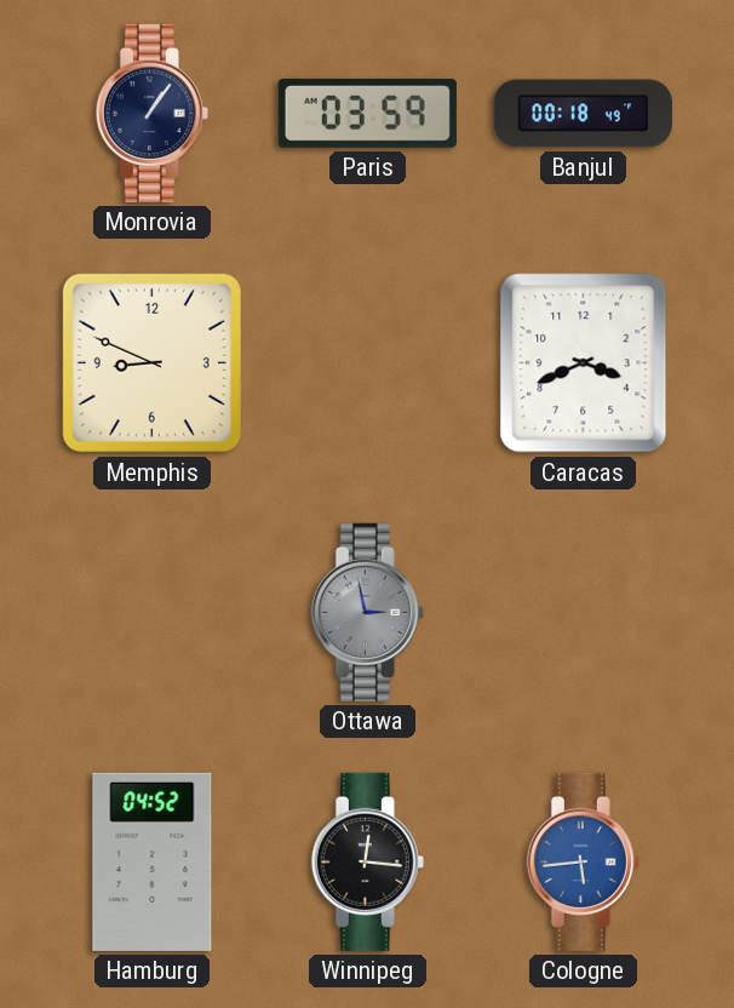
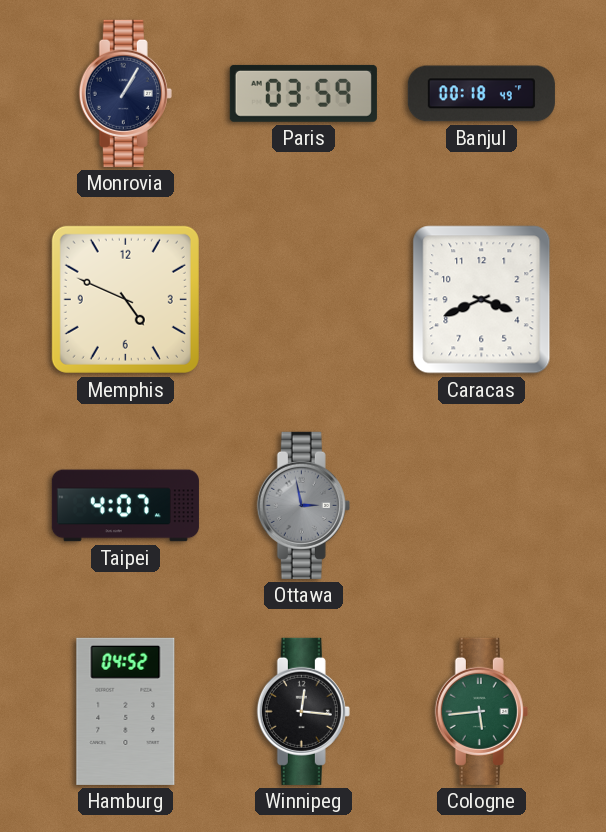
Monrovia: 1:06 -> 1:05
Memphis: 8:49 -> 4:49
Taipei: none -> 4:07
Cologne dial: blue -> green
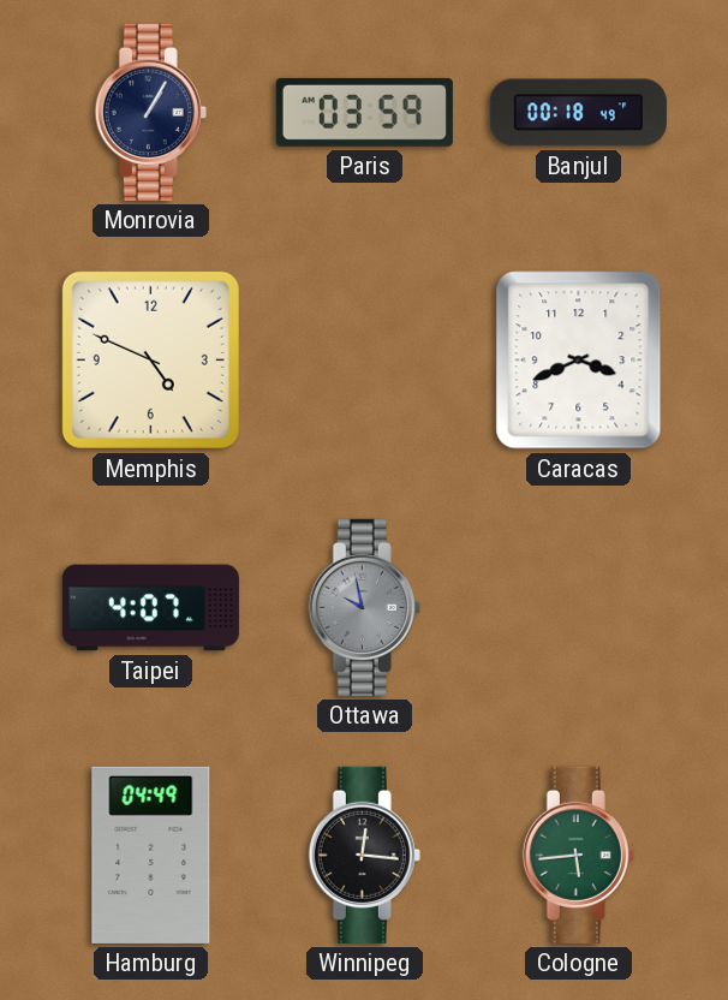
Ottawa: 2:58 -> 9:58
Hamburg: 04:52 -> 04:49
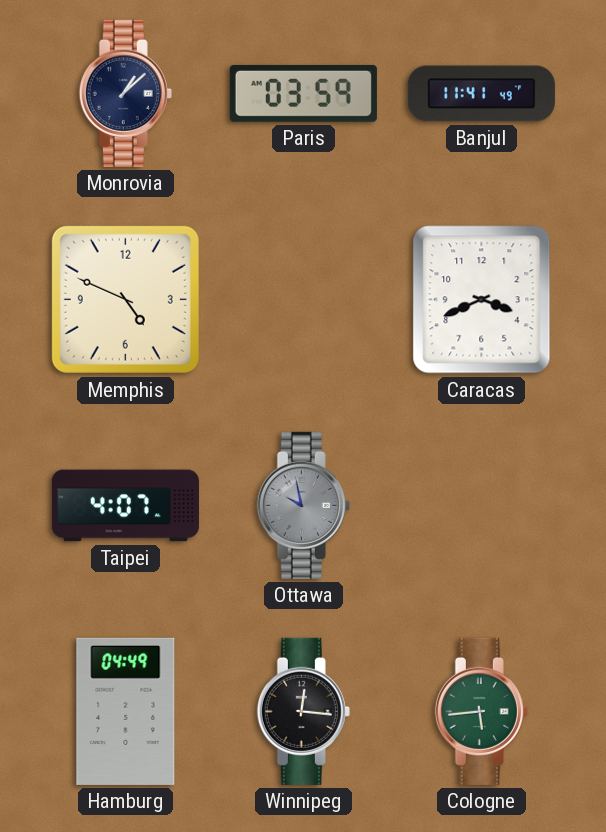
Monrovia: 1:05 -> 1:08
Banjul: 00:18 -> 11:41
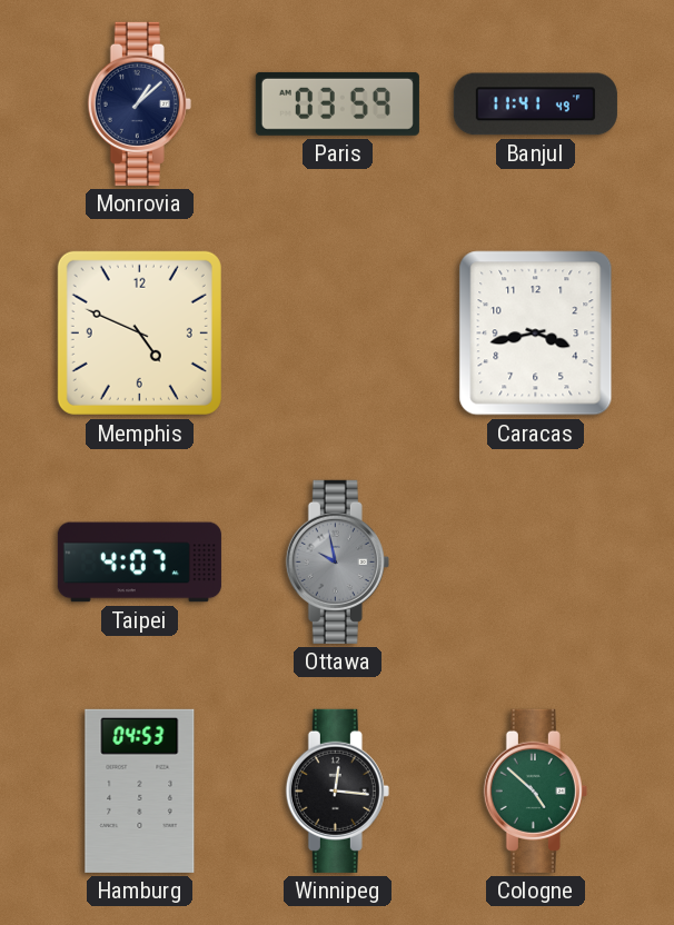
Caracas: 3:41 -> 3:43
Hamburg: 04:49 -> 04:53
Cologne: 5:44 -> 4:52
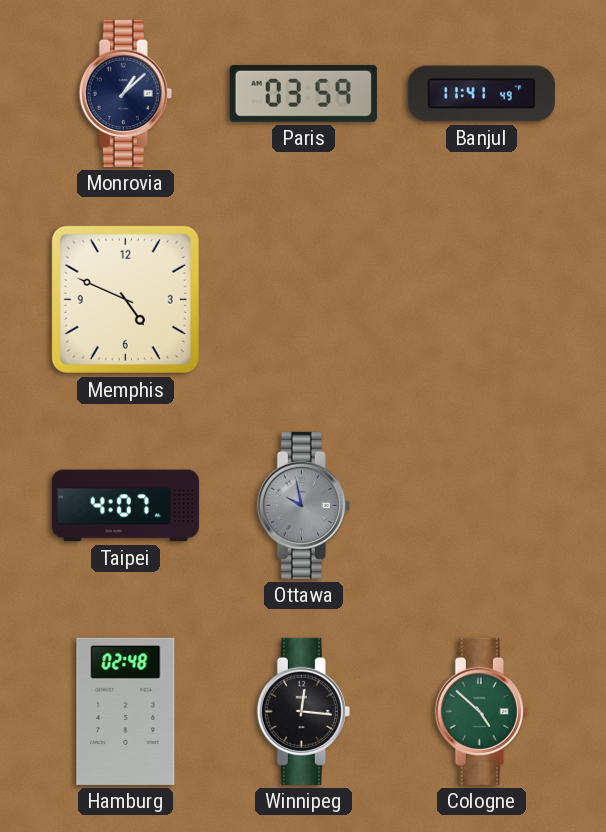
Caracas: 3:43 -> none
Hamburg: 04:53 -> 02:48
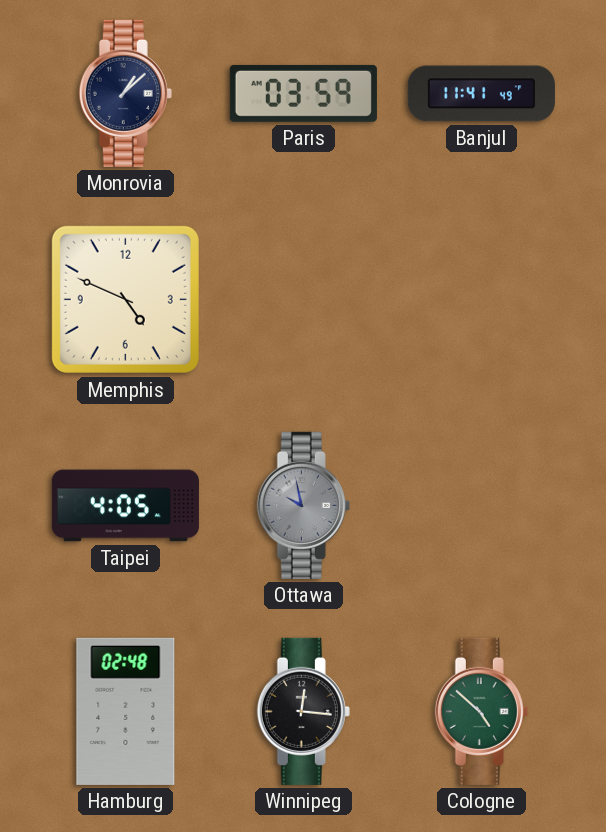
Taipei: 4:07 -> 4:05
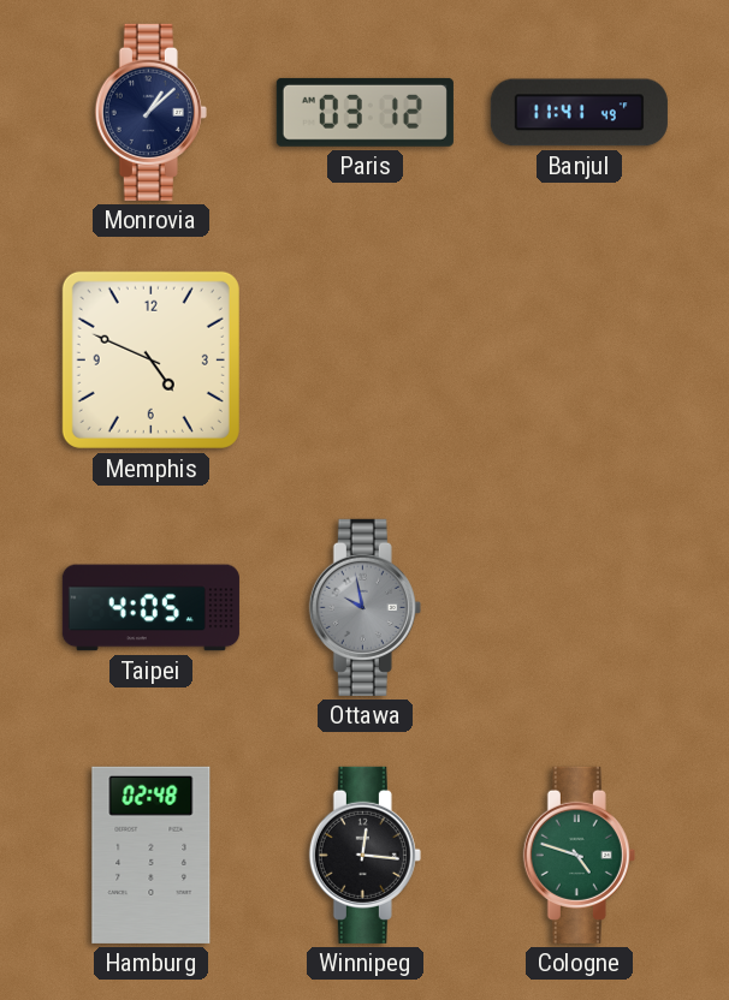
Paris: 03:59 -> 03:12
Cologne: 4:52 -> 4:48
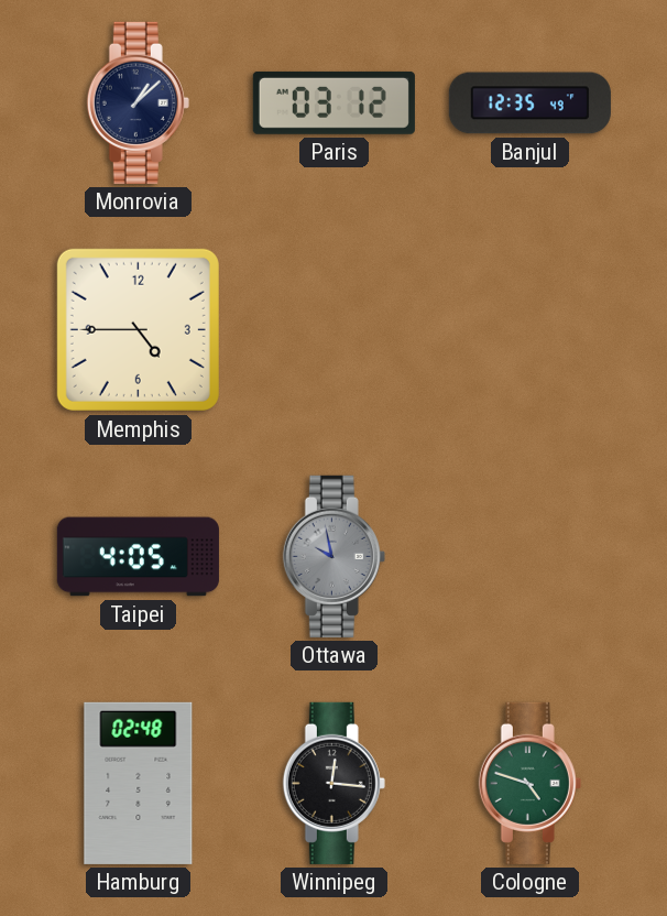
Banjul: 11:41 -> 12:35
Memphis: 4:49 -> 4:45
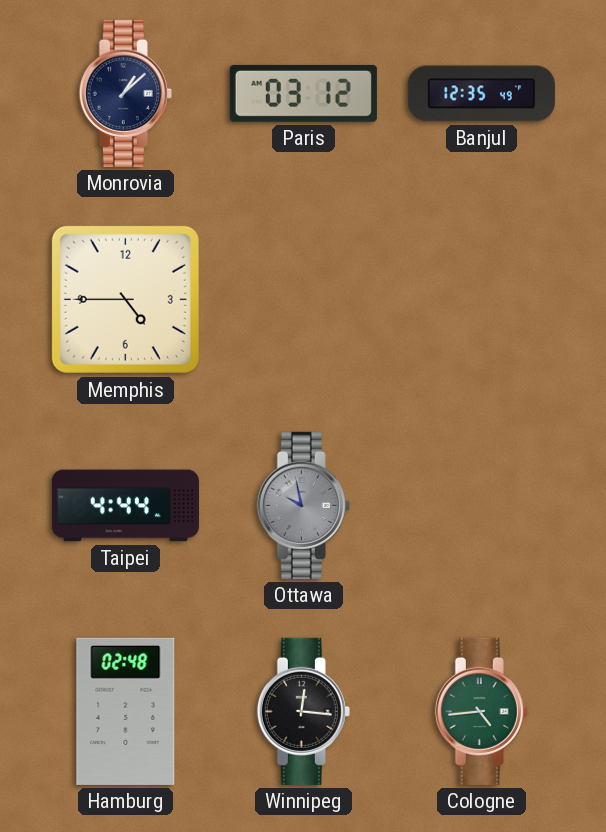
Taipei: 4:05 -> 4:44
Cologne: 4:48 -> 4:44
